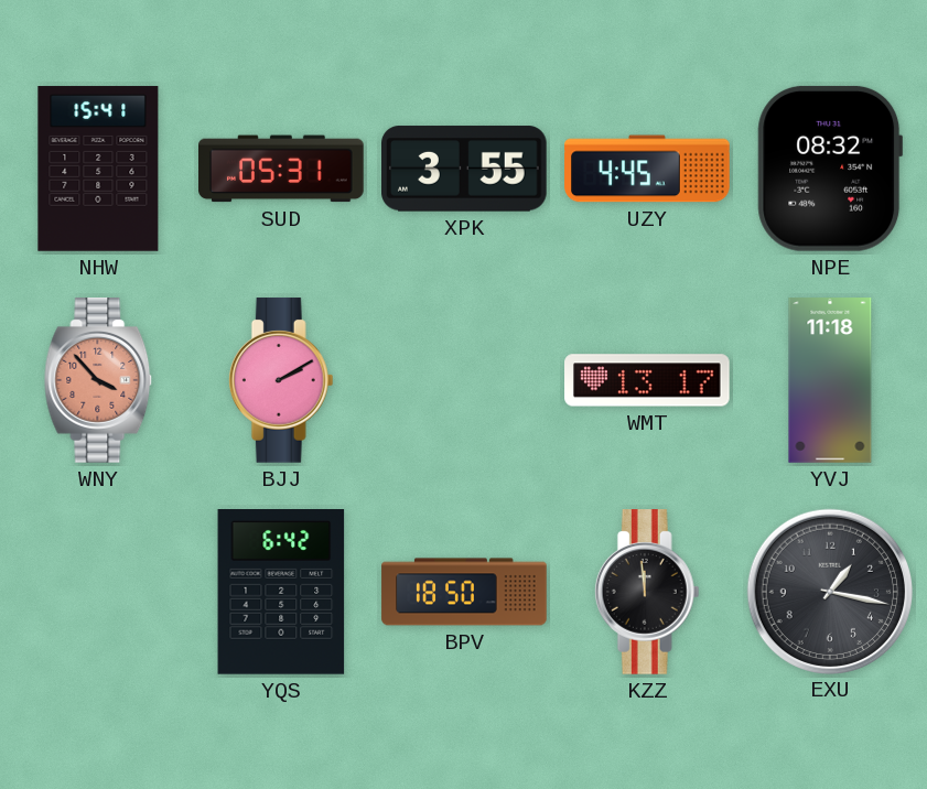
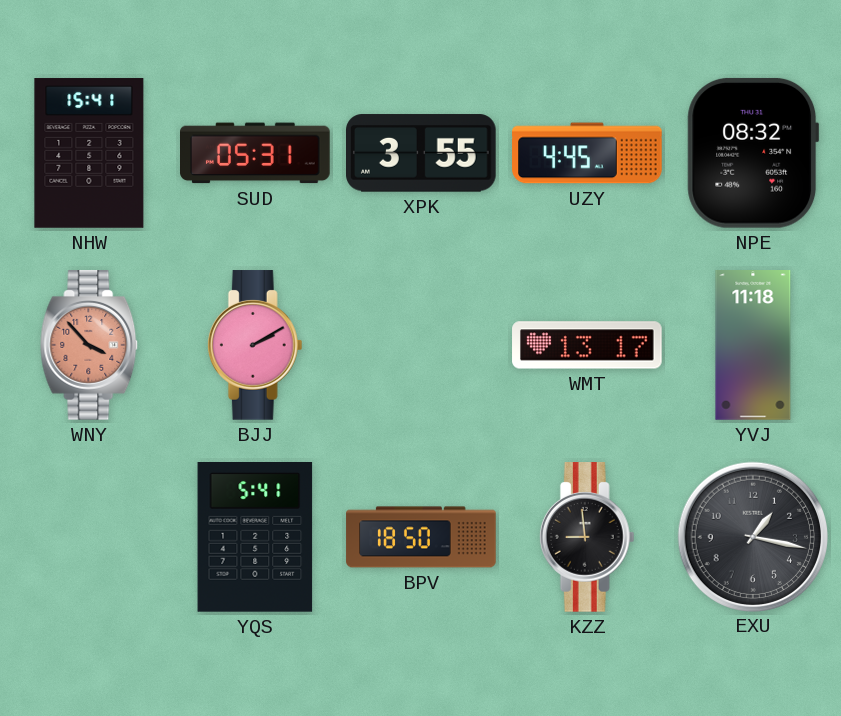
YQS: 6:42 -> 5:41
KZZ: 11:59 -> 8:59
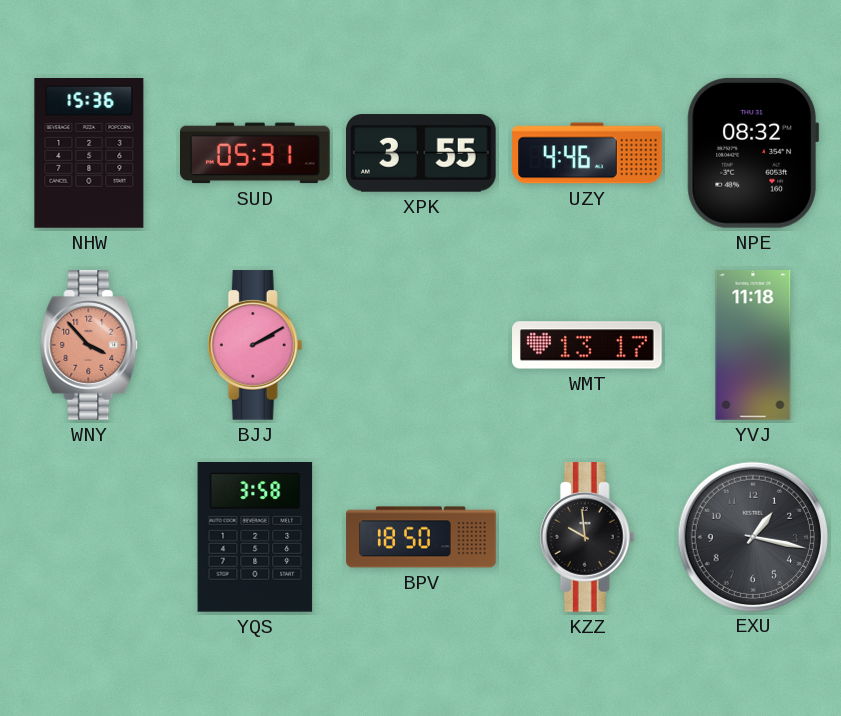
NHW: 15:41 -> 15:36
UZY: 4:45 -> 4:46
YQS: 5:41 -> 3:58
KZZ: 8:59 -> 9:59
